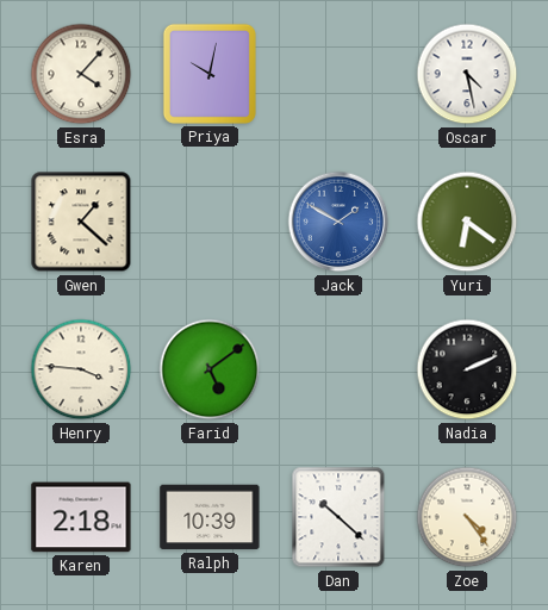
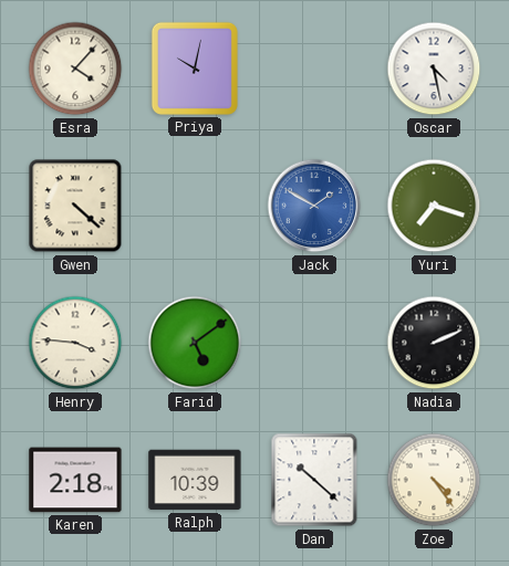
Gwen: 1:22 -> 4:22
Yuri: 6:21 -> 7:18
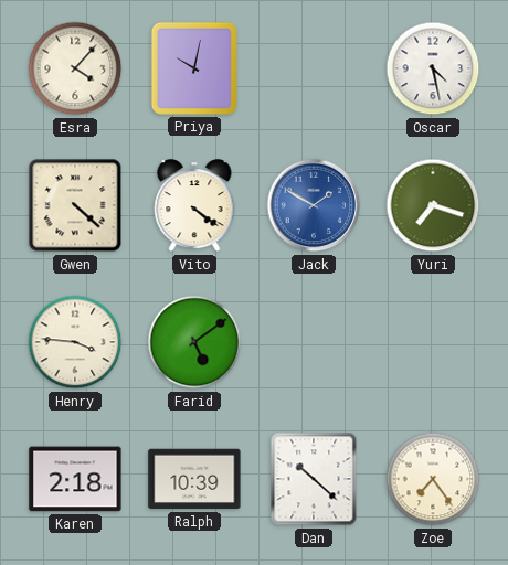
Vito: none -> 4:21
Nadia: 2:11 -> none
Zoe: 4:24 -> 7:24
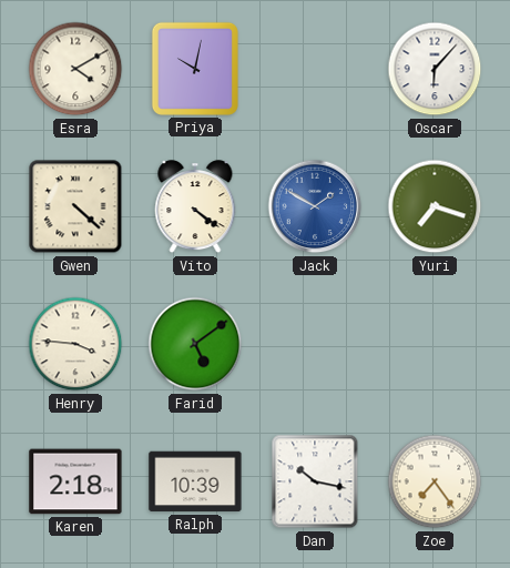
Esra: 4:07 -> 4:10
Oscar: 4:28 -> 6:07
Dan: 10:22 -> 10:17
